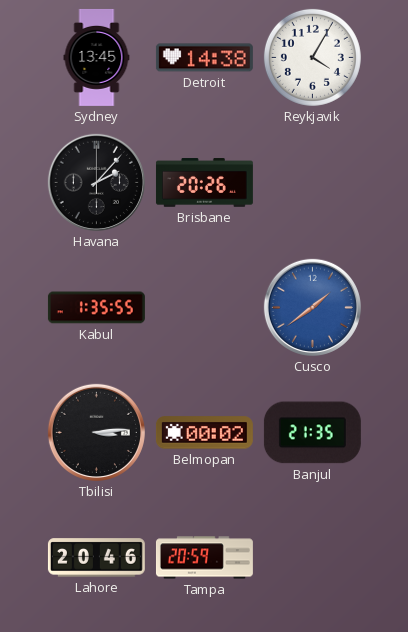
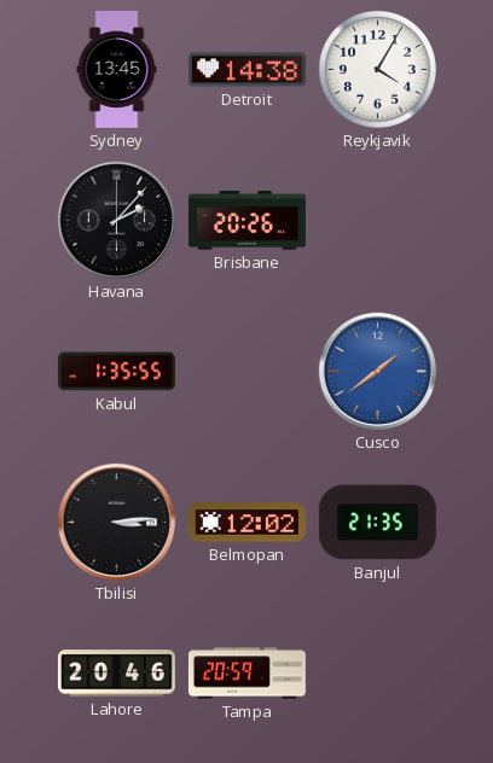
Belmopan: 00:02 -> 12:02
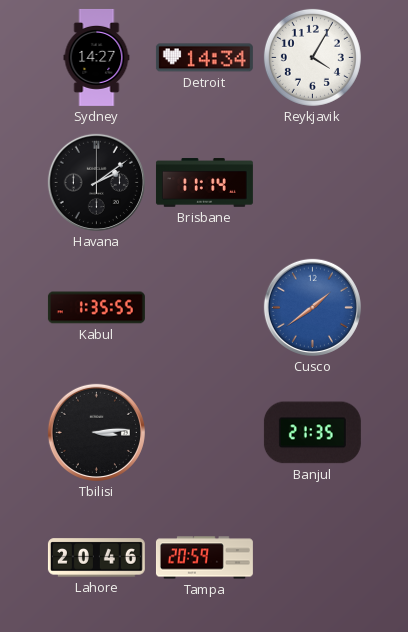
Sydney: 13:45 -> 14:27
Detroit: 14:38 -> 14:34
Havana: 2:07 -> 2:09
Brisbane: 20:26 -> 11:14
Belmopan: 12:02 -> none
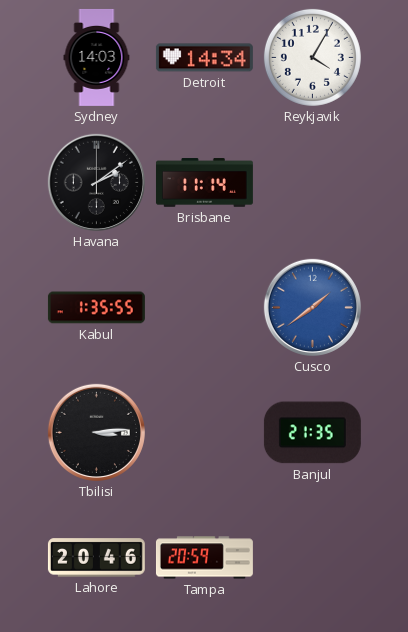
Sydney: 14:27 -> 14:03
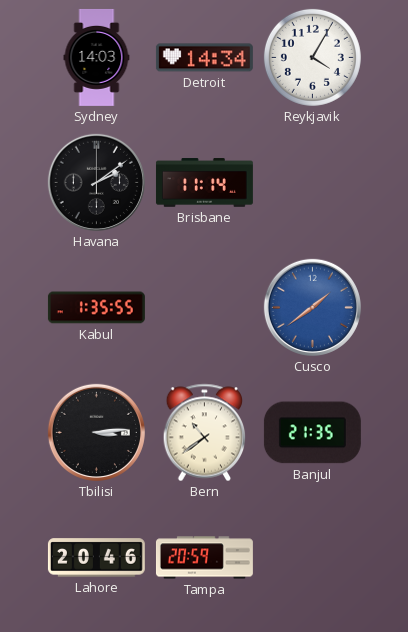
Bern: none -> 10:39
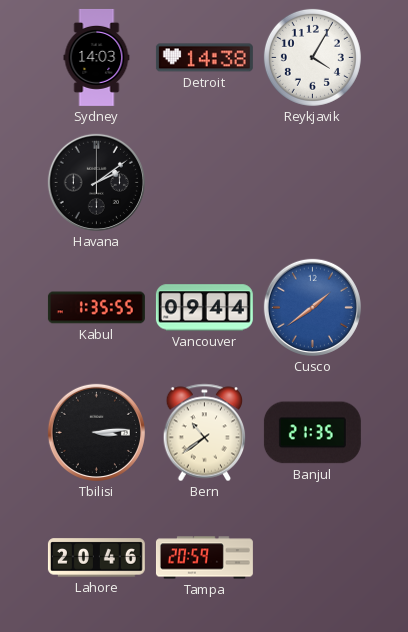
Detroit: 14:34 -> 14:38
Brisbane: 11:14 -> none
Vancouver: none -> 09:44
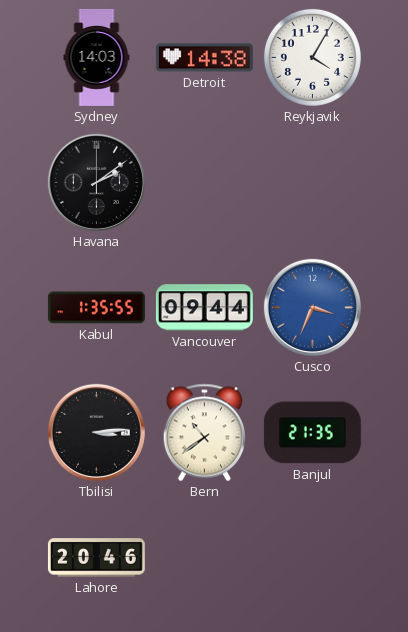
Cusco: 1:39 -> 3:34
Tampa: 20:59 -> none
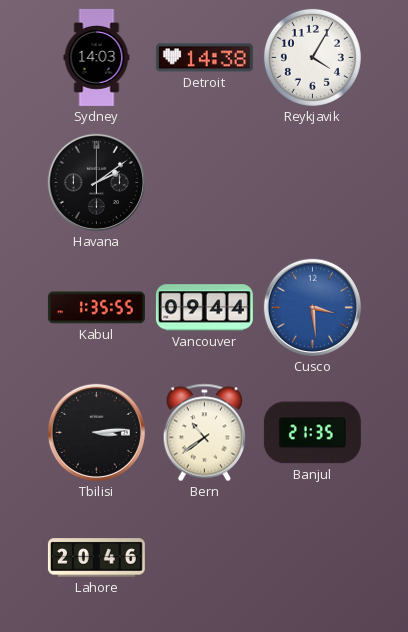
Cusco: 3:34 -> 3:29
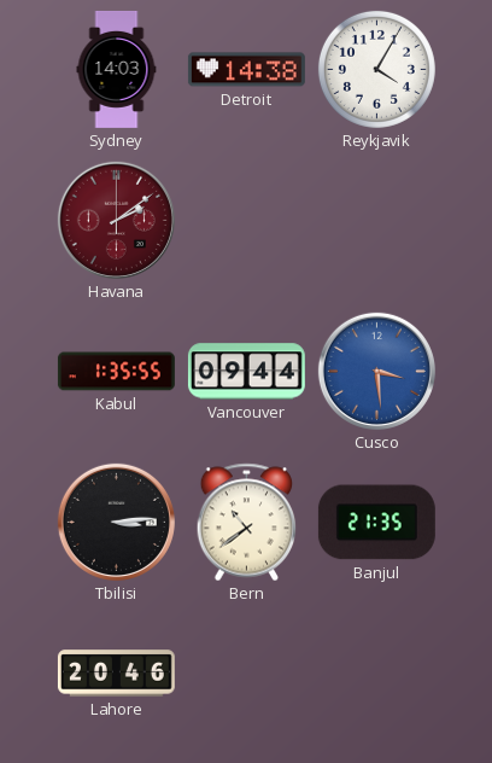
Havana dial: black -> burgundy
